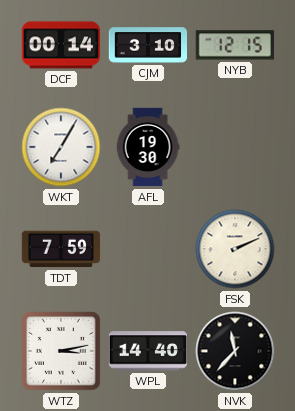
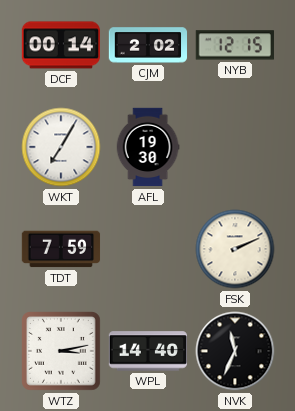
CJM: 3:10 -> 2:02
NVK: 11:37 -> 11:34
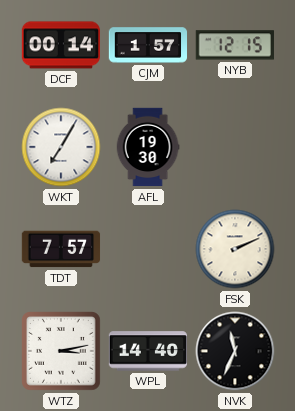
CJM: 2:02 -> 1:57
TDT: 7:59 -> 7:57
